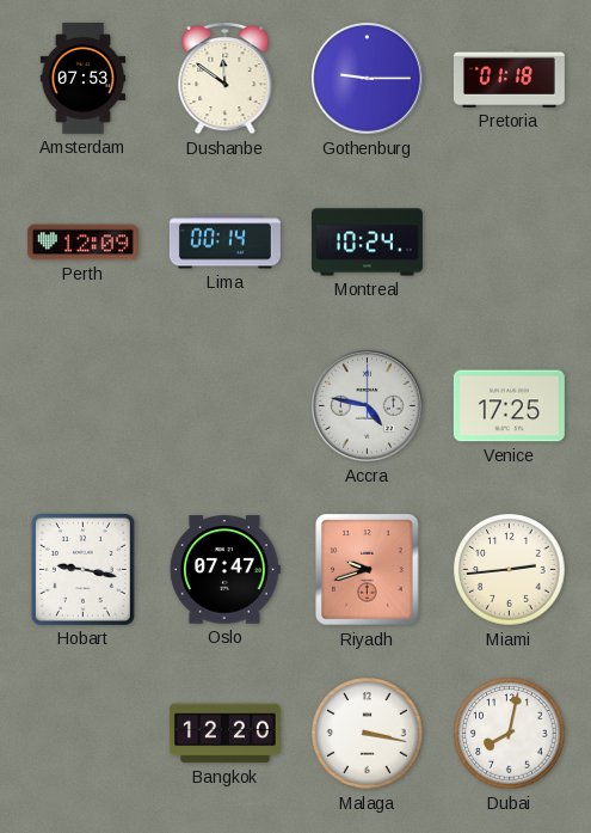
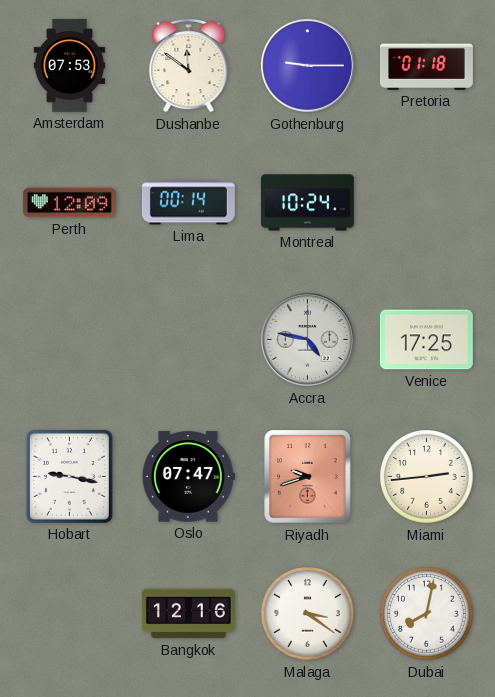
Bangkok: 12:20 -> 12:16
Malaga: 3:17 -> 3:21
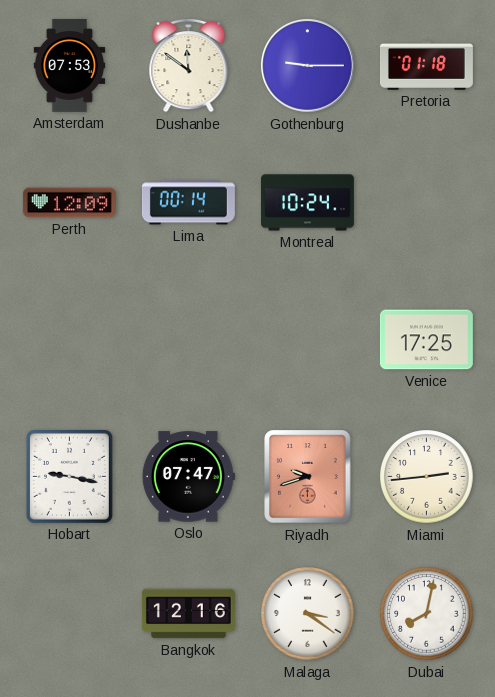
Accra: 4:47 -> none
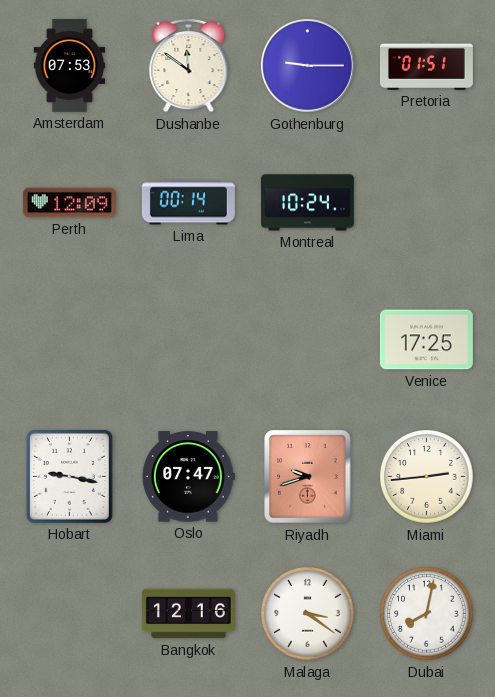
Pretoria: 01:18 -> 01:51
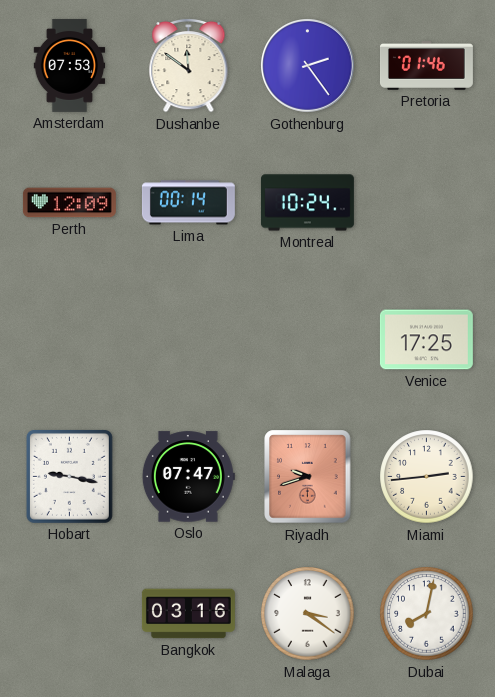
Gothenburg: 9:15 -> 2:24
Pretoria: 01:51 -> 01:46
Bangkok: 12:16 -> 03:16
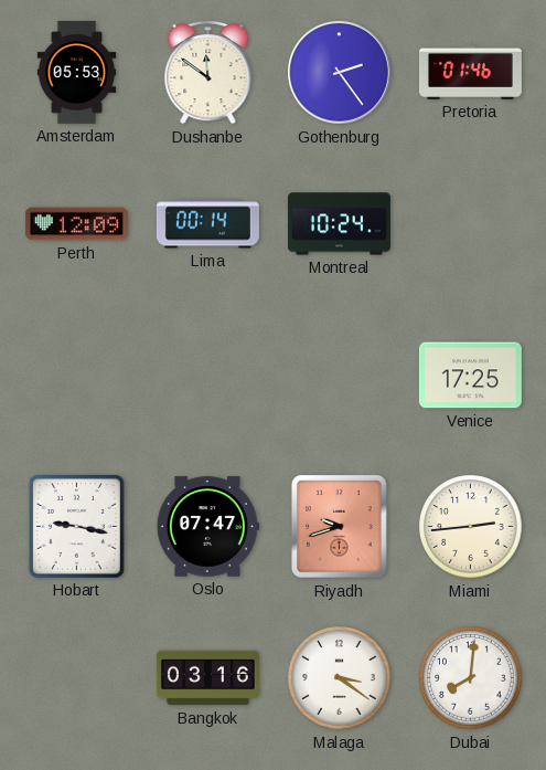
Amsterdam: 07:53 -> 05:53
Dubai: 8:02 -> 8:01
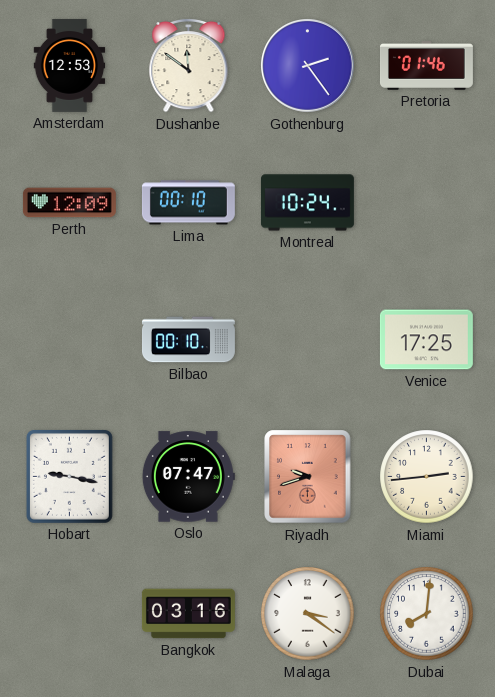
Amsterdam: 05:53 -> 12:53
Lima: 00:14 -> 00:10
Bilbao: none -> 00:10
